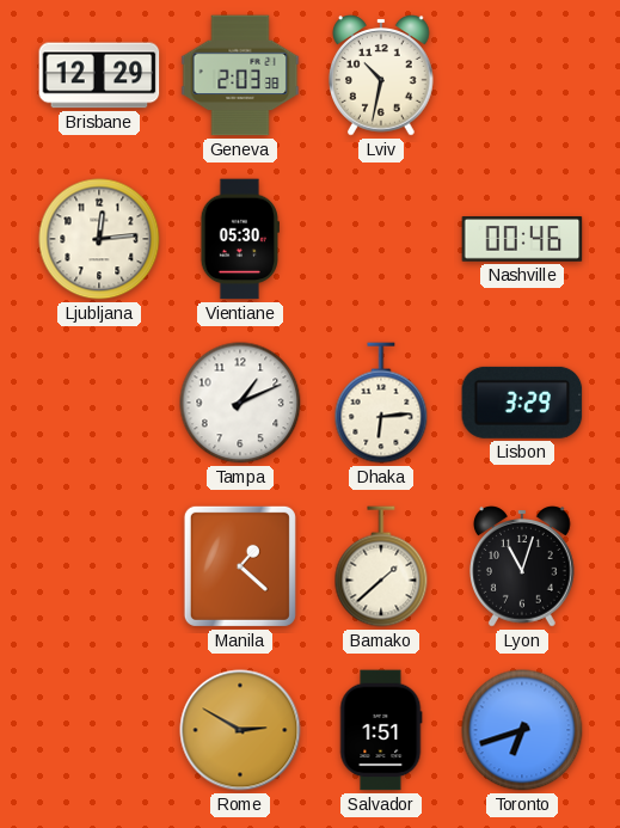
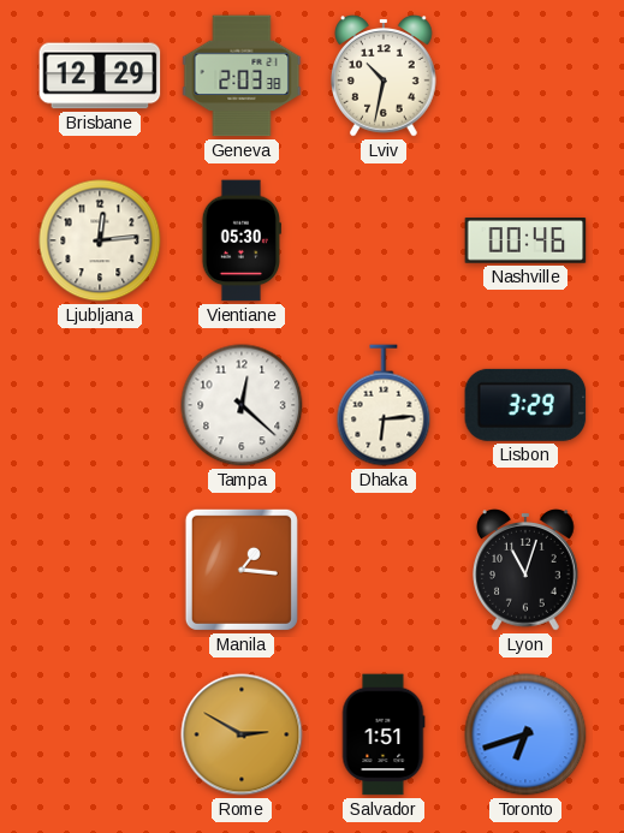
Tampa: 1:11 -> 12:22
Manila: 1:22 -> 1:16
Bamako: 1:38 -> none
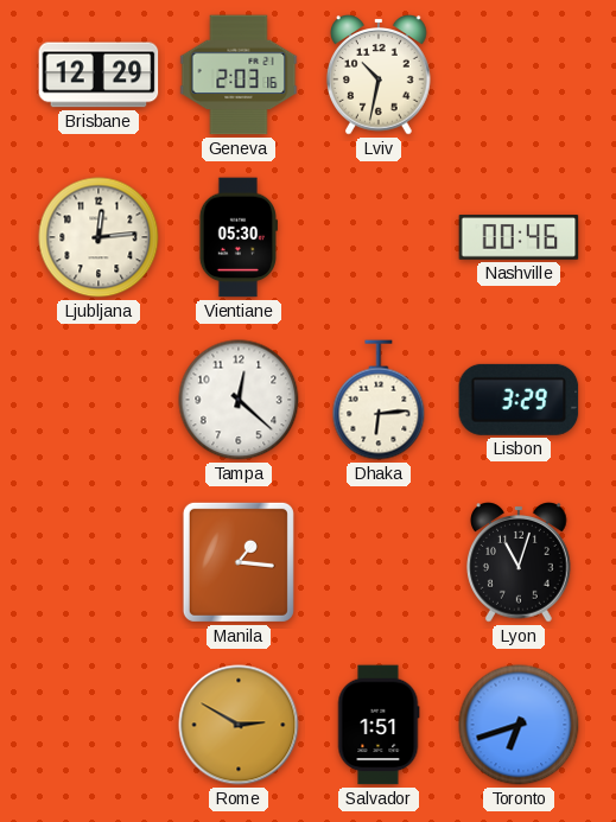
Geneva: 2:03:38 -> 2:03:16
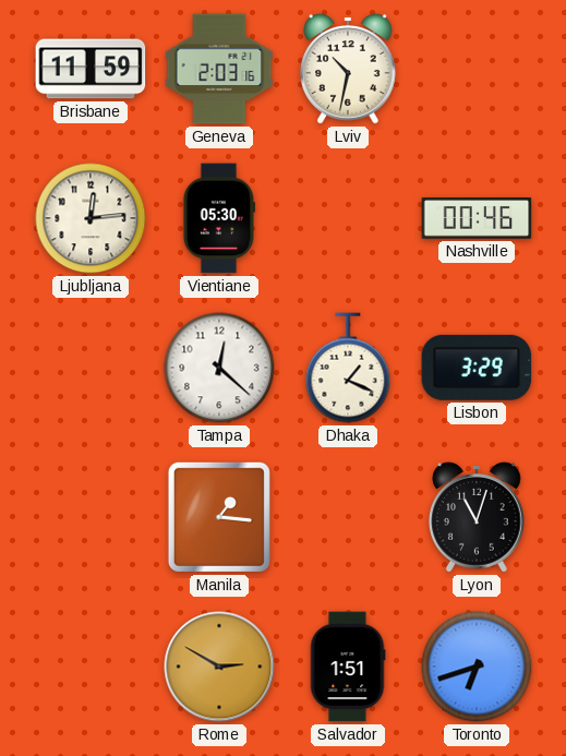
Brisbane: 12:29 -> 11:59
Dhaka: 6:14 -> 1:19
